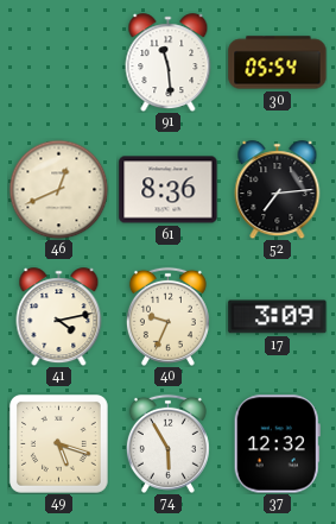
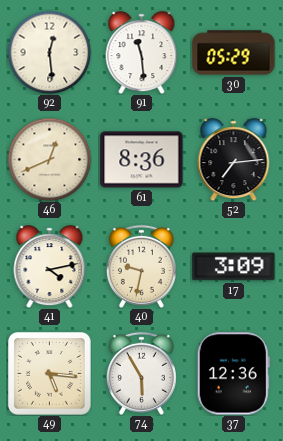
92: none -> 12:29
30: 05:54 -> 05:29
40: 9:34 -> 9:32
49: 5:18 -> 5:16
37: 12:32 -> 12:36
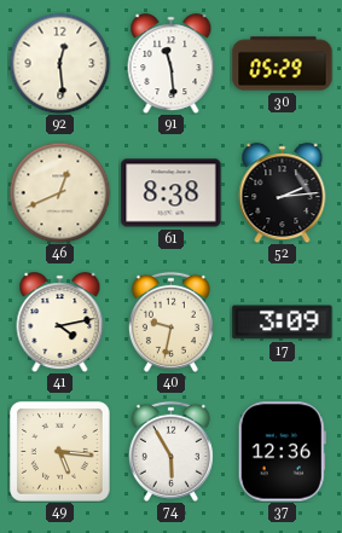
61: 8:36 -> 8:38
52: 7:14 -> 2:14
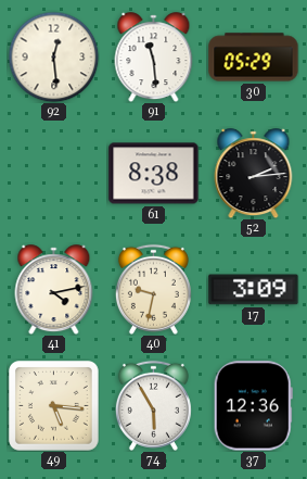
46: 12:41 -> none
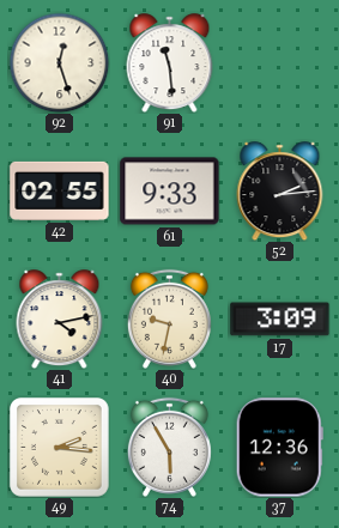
92: 12:29 -> 12:27
30: 05:29 -> none
42: none -> 02:55
61: 8:38 -> 9:33
49: 5:16 -> 2:16
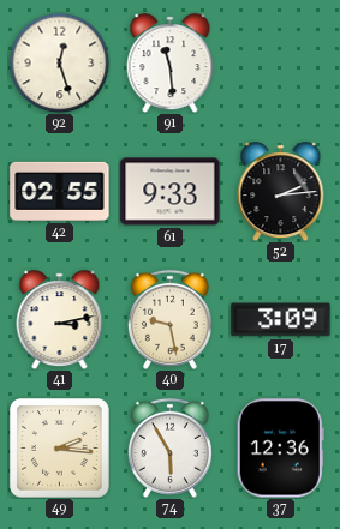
41: 4:13 -> 3:13
40: 9:32 -> 9:28
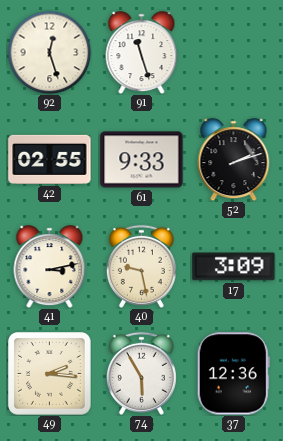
91: 11:29 -> 11:27
52: 2:14 -> 2:12
